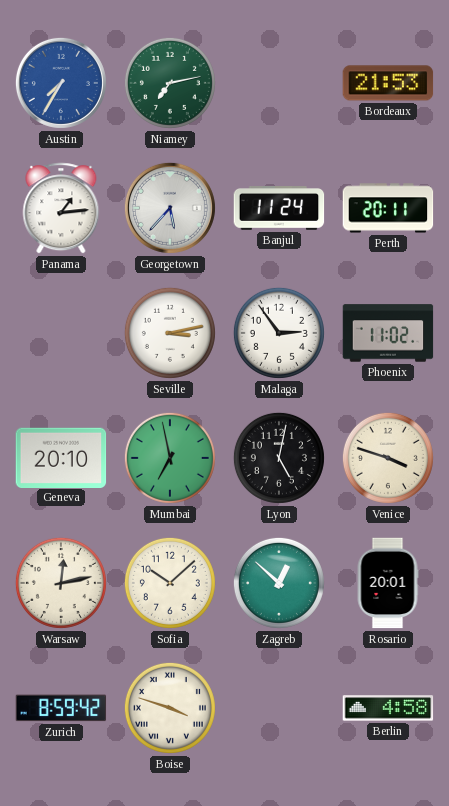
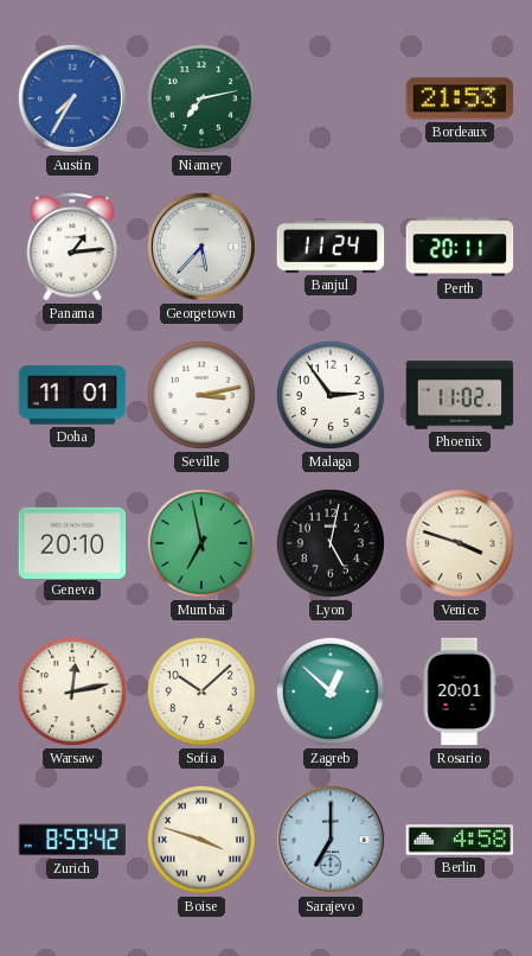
Doha: none -> 11:01
Sarajevo: none -> 7:00
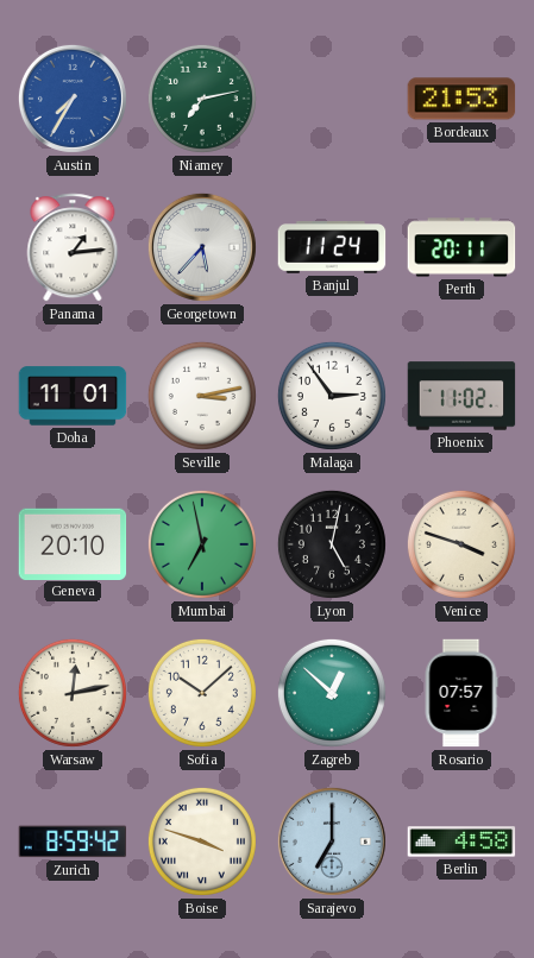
Rosario: 20:01 -> 07:57
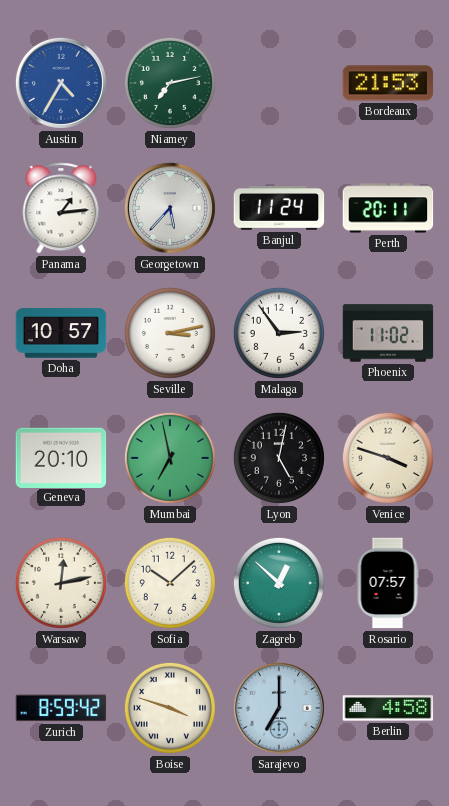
Austin: 7:35 -> 4:35
Doha: 11:01 -> 10:57
